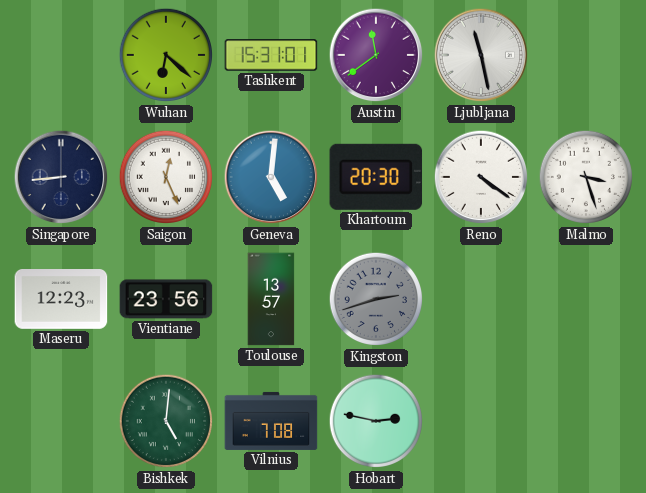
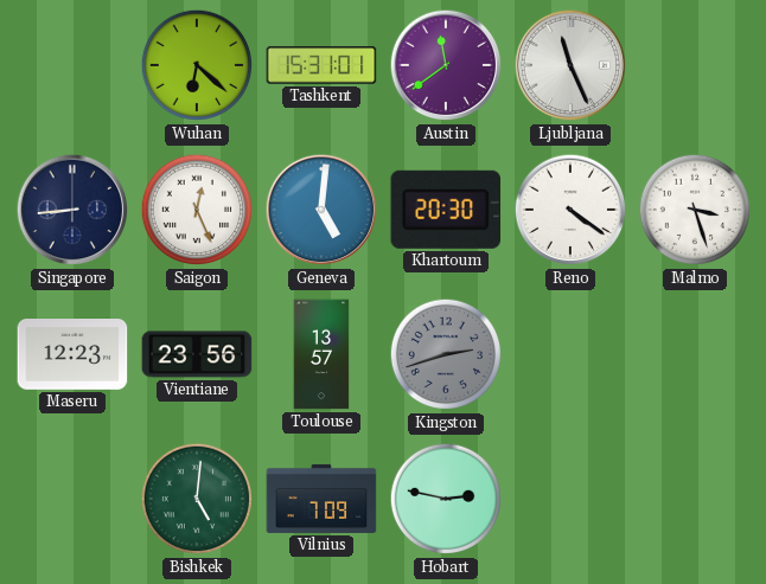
Ljubljana: 11:28 -> 11:26
Vilnius: 7:08 -> 7:09
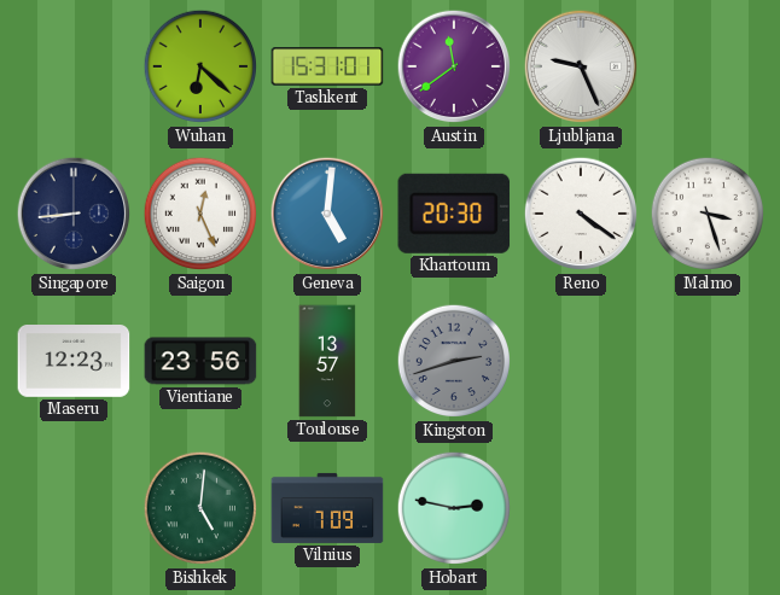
Ljubljana: 11:26 -> 9:26
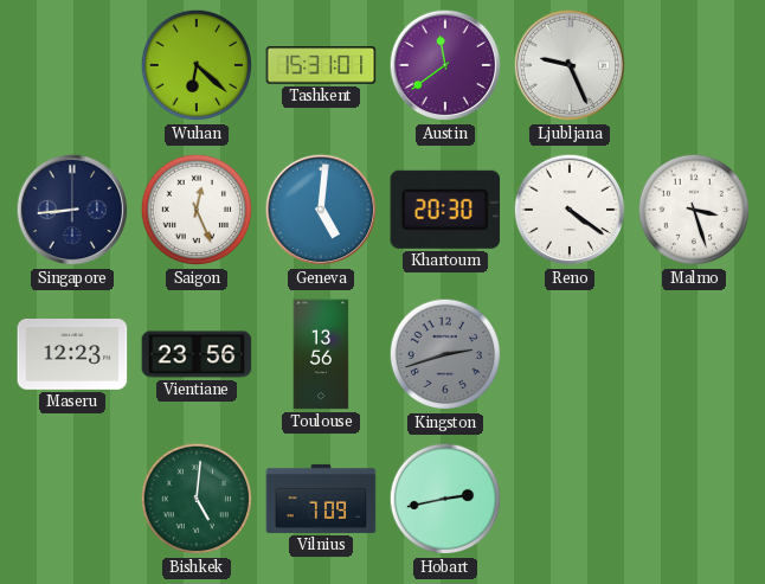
Toulouse: 13:57 -> 13:56
Hobart: 2:47 -> 2:43
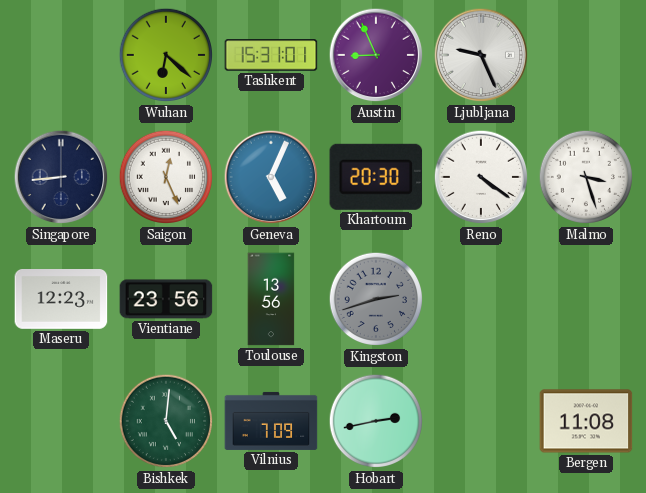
Austin: 11:39 -> 8:56
Geneva: 5:01 -> 5:04
Bergen: none -> 11:08
